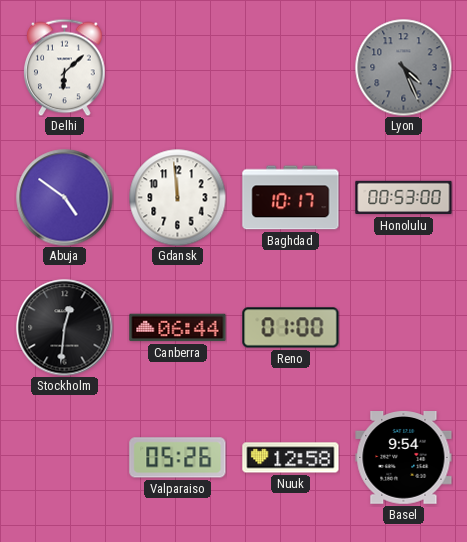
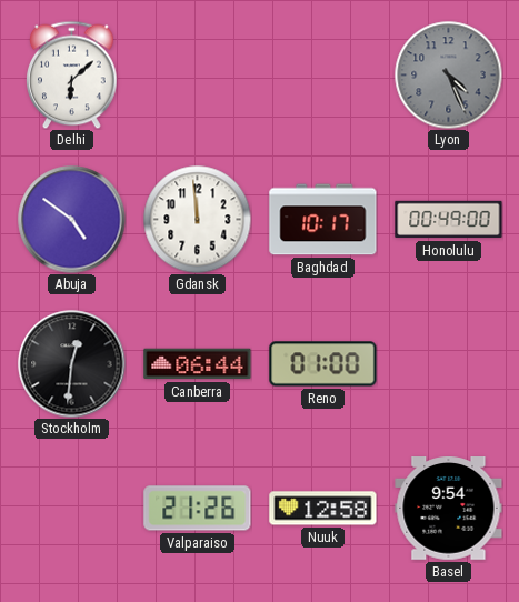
Honolulu: 00:53 -> 00:49
Valparaiso: 05:26 -> 21:26
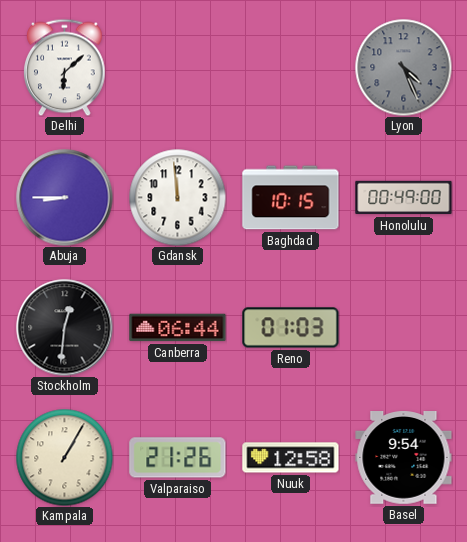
Abuja: 4:51 -> 8:45
Baghdad: 10:17 -> 10:15
Reno: 01:00 -> 01:03
Kampala: none -> 1:05
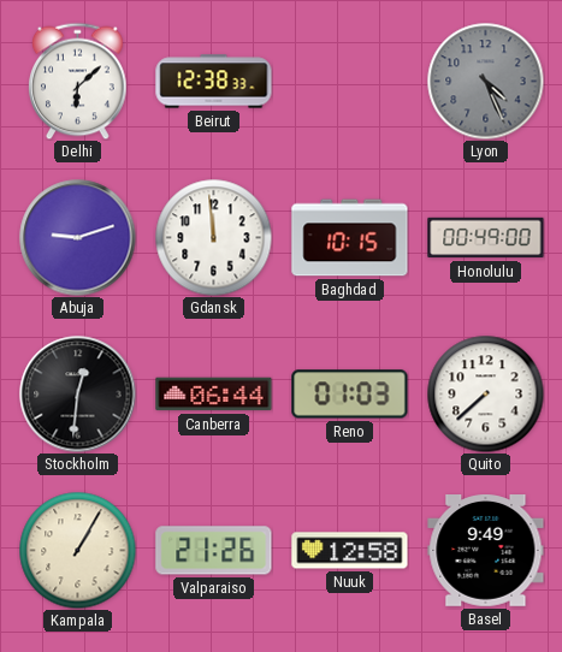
Beirut: none -> 12:38
Abuja: 8:45 -> 9:12
Quito: none -> 7:38
Basel: 9:54 -> 9:49
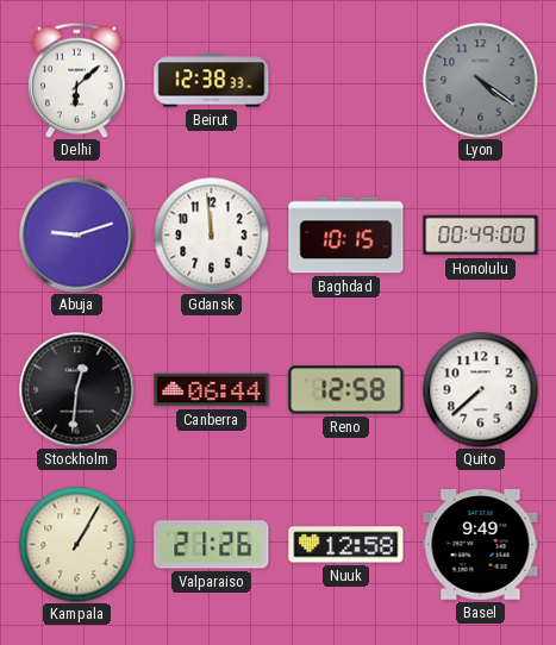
Lyon: 4:26 -> 4:21
Reno: 01:03 -> 12:58
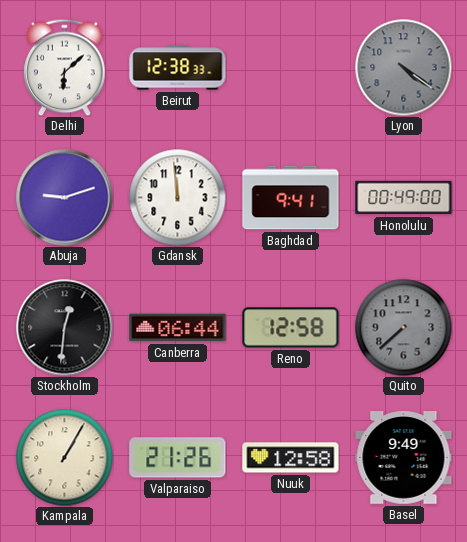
Baghdad: 10:15 -> 9:41
Quito dial: white -> grey
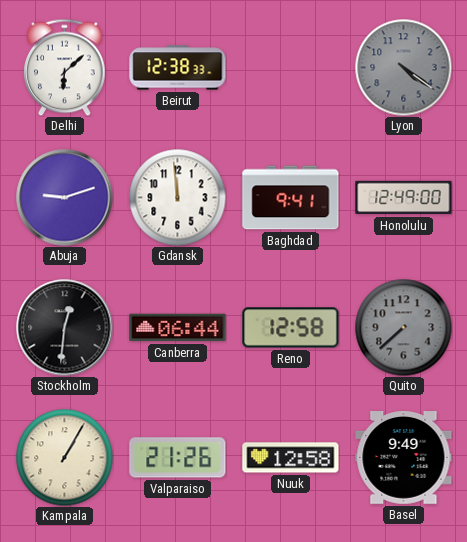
Honolulu: 00:49 -> 12:49
